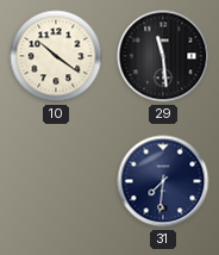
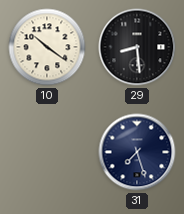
29: 11:29 -> 8:29
31: 7:31 -> 7:27
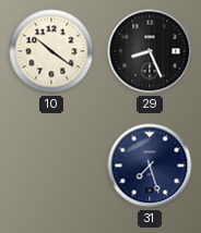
29: 8:29 -> 8:26
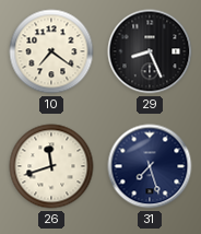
10: 10:21 -> 7:21
26: none -> 11:42
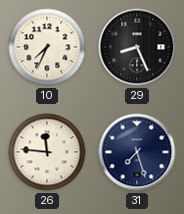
10: 7:21 -> 7:34
26: 11:42 -> 11:46
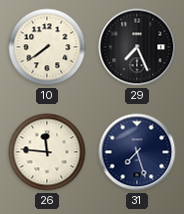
10: 7:34 -> 7:39
29: 8:26 -> 7:26
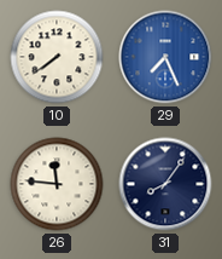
29 dial: black -> blue
31: 7:27 -> 8:06
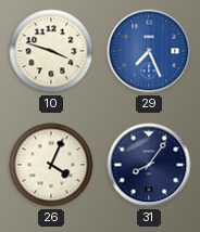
10: 7:39 -> 3:48
26: 11:46 -> 4:04
